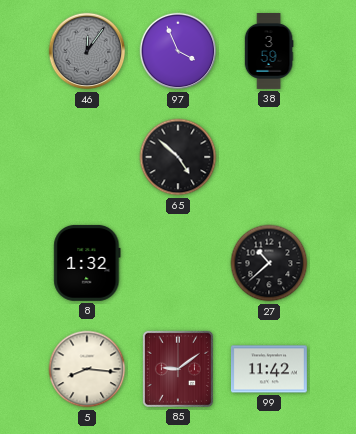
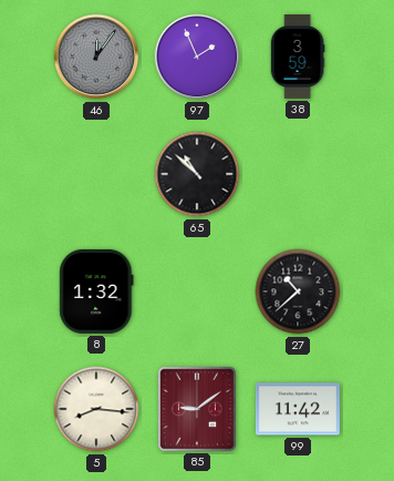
97: 3:56 -> 1:56
65: 4:52 -> 10:52
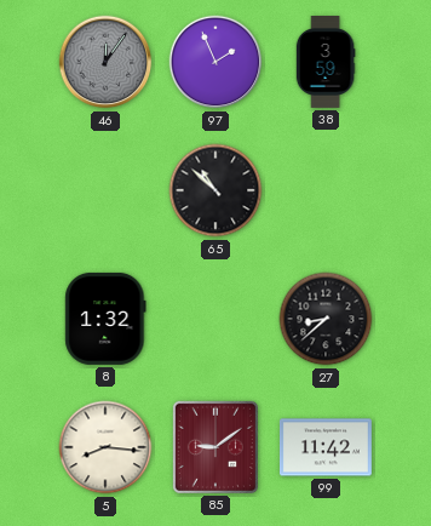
27: 10:38 -> 8:38
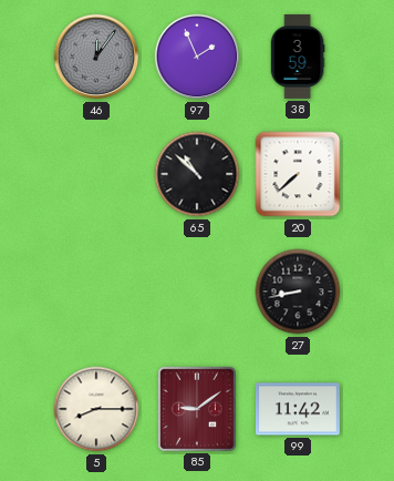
20: none -> 7:38
8: 1:32 -> none
27: 8:38 -> 8:43
5: 8:16 -> 8:15
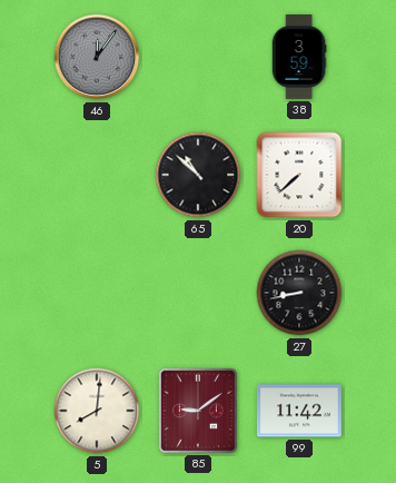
97: 1:56 -> none
5: 8:15 -> 8:01
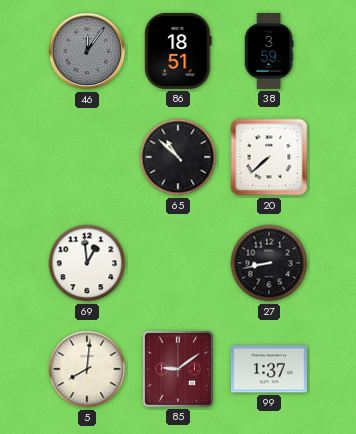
86: none -> 18:51
69: none -> 12:59
99: 11:42 -> 1:37
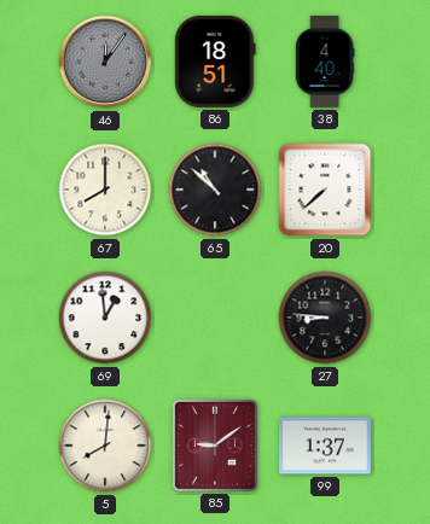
38: 3:59 -> 4:40
67: none -> 8:00
27: 8:43 -> 8:46
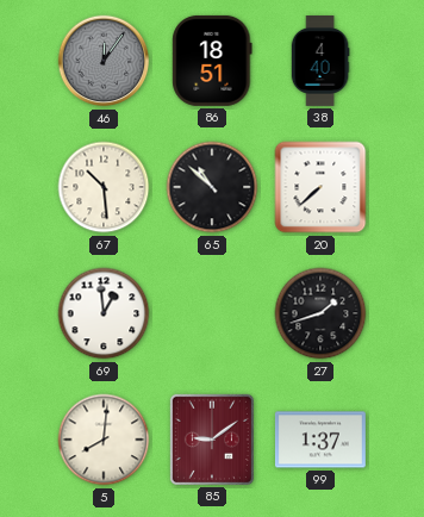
67: 8:00 -> 10:29
27: 8:46 -> 1:42
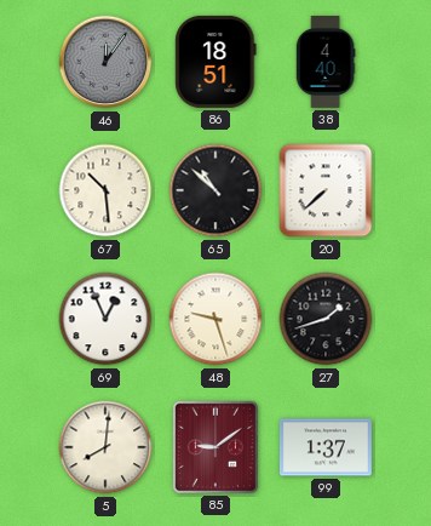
69: 12:59 -> 12:56
48: none -> 9:27
